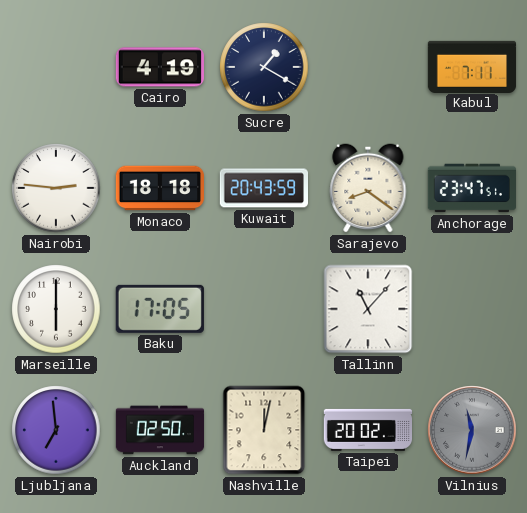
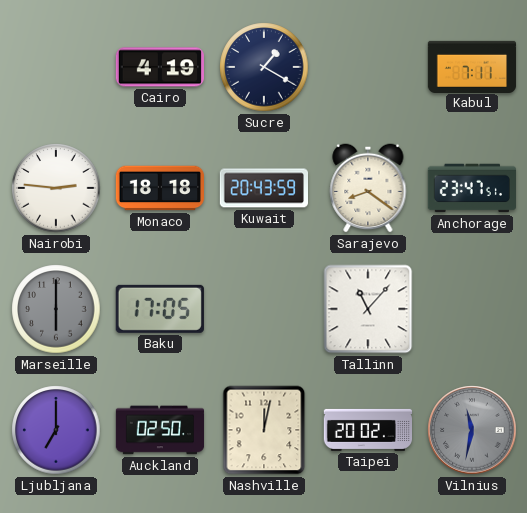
Marseille dial: white -> grey
Ljubljana: 6:59 -> 7:00
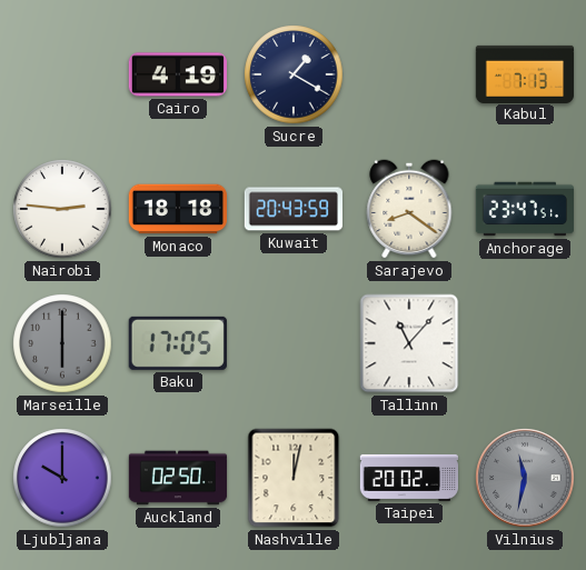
Kabul: 7:11 -> 7:13
Ljubljana: 7:00 -> 10:00
